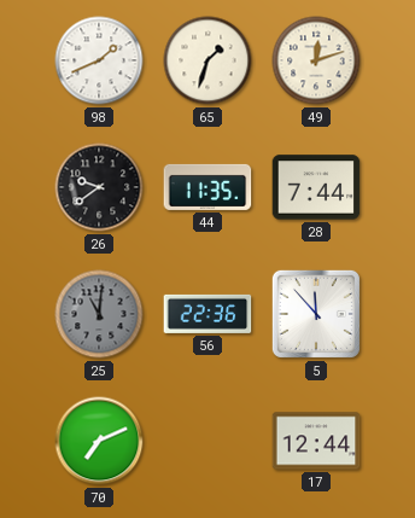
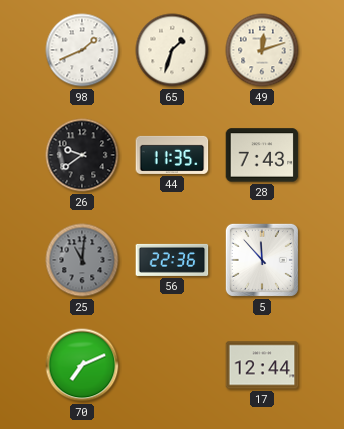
28: 7:44 -> 7:43
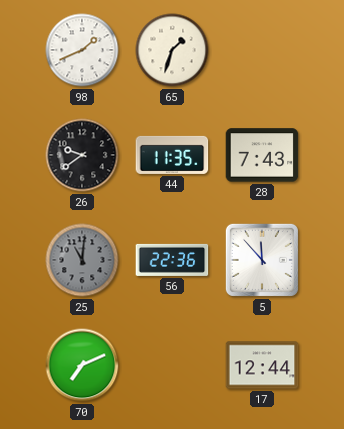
49: 12:12 -> none
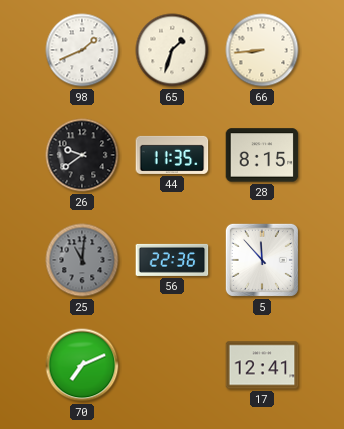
66: none -> 8:44
28: 7:43 -> 8:15
17: 12:44 -> 12:41
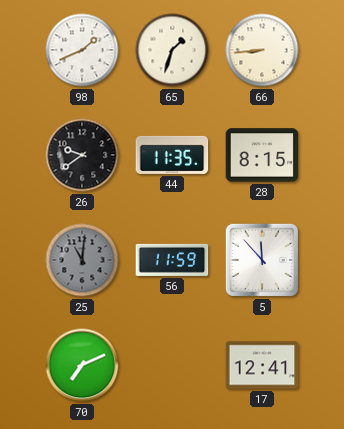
56: 22:36 -> 11:59
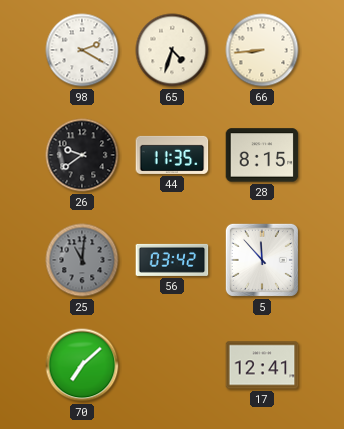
98: 1:41 -> 2:20
65: 1:33 -> 4:33
56: 11:59 -> 03:42
70: 7:11 -> 7:08
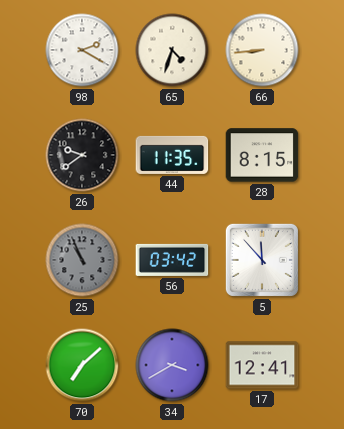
25: 11:01 -> 10:56
34: none -> 3:40
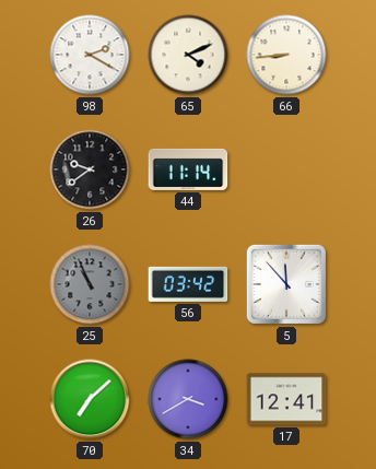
65: 4:33 -> 4:11
44: 11:35 -> 11:14
28: 8:15 -> none
